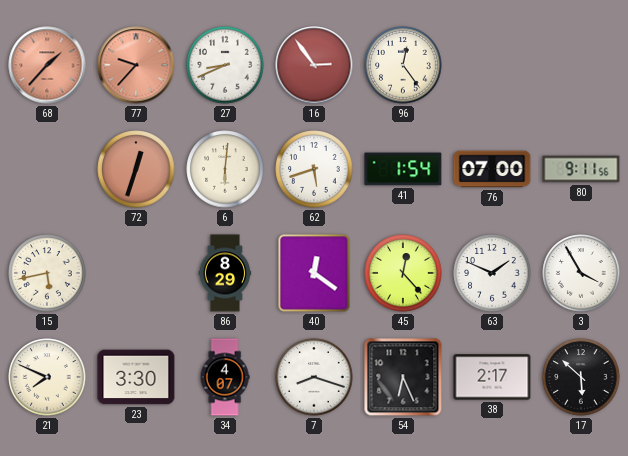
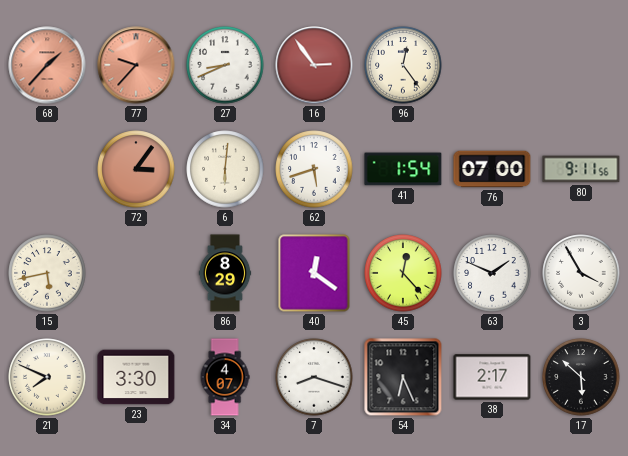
72: 12:33 -> 3:06
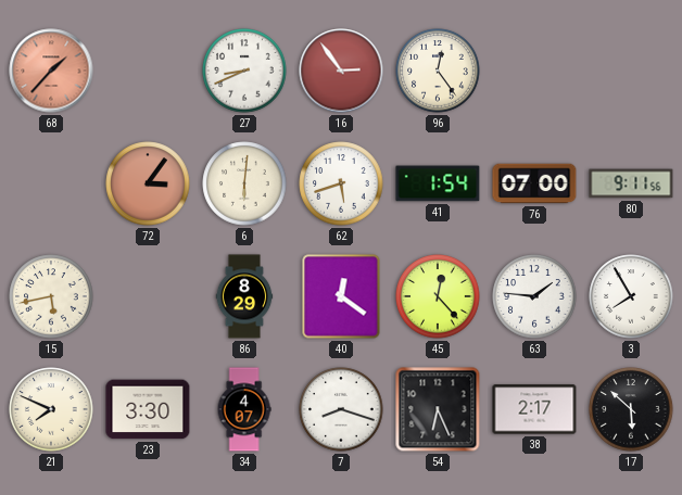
77: 9:37 -> none
63: 1:49 -> 1:46
3: 3:55 -> 7:55
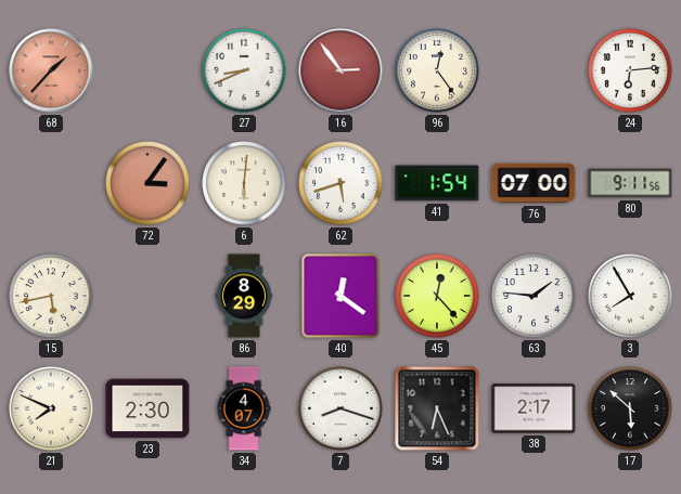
24: none -> 6:14
23: 3:30 -> 2:30
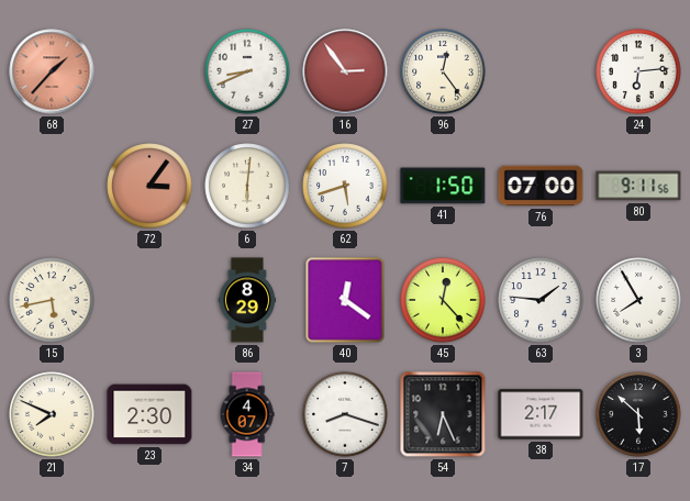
41: 1:54 -> 1:50
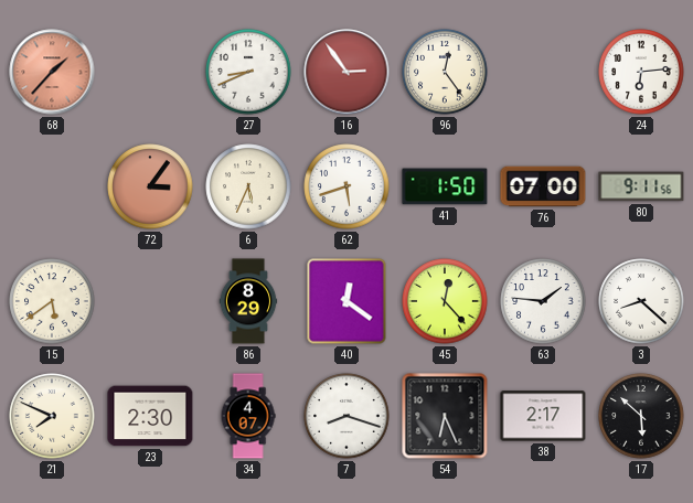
6: 6:01 -> 5:34
15: 5:43 -> 5:39
3: 7:55 -> 8:22
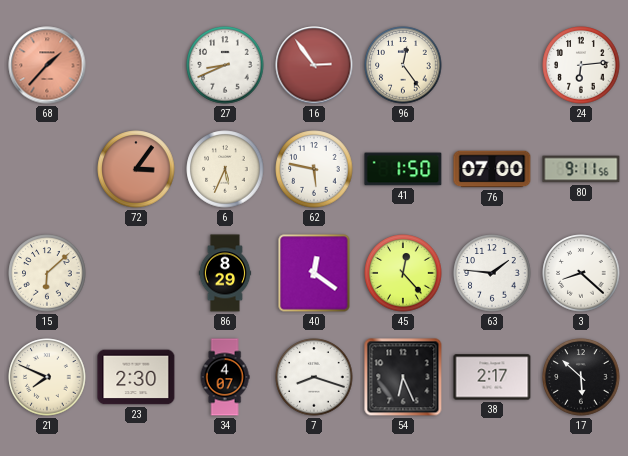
62: 5:42 -> 5:47
15: 5:39 -> 6:08
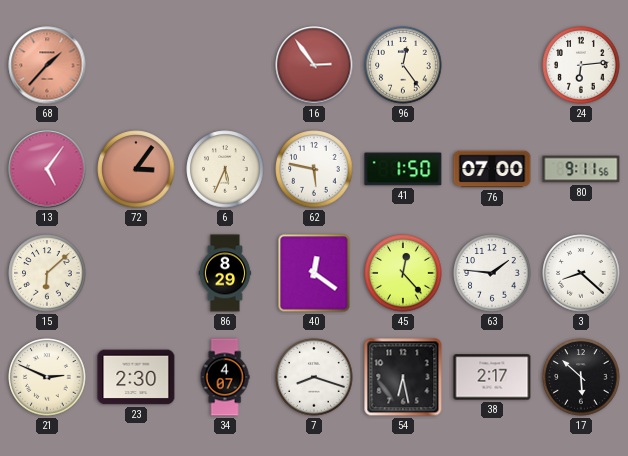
27: 8:41 -> none
13: none -> 5:06
21: 7:49 -> 2:49
54: 6:26 -> 6:28
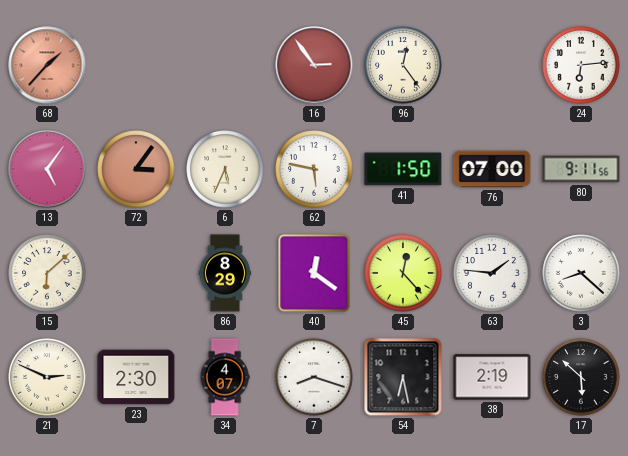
38: 2:17 -> 2:19
